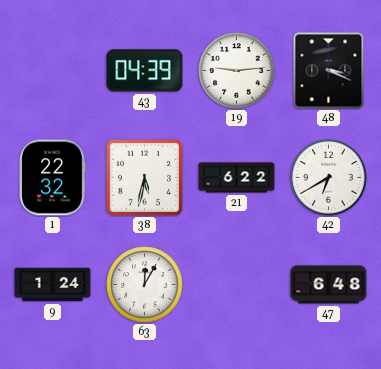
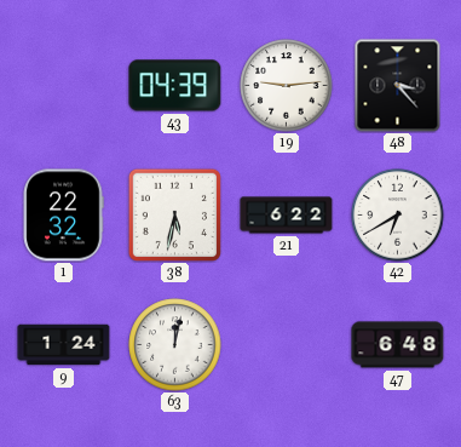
48: 3:19 -> 3:23
63: 12:05 -> 12:02
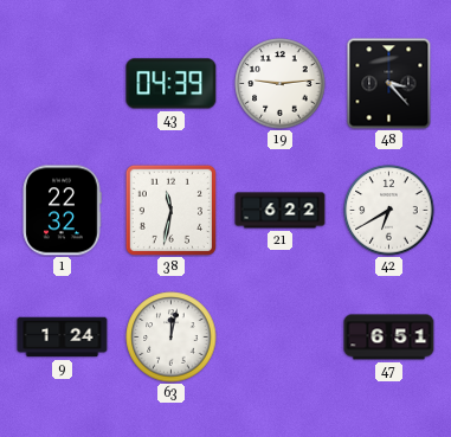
38: 5:32 -> 11:32
47: 6:48 -> 6:51
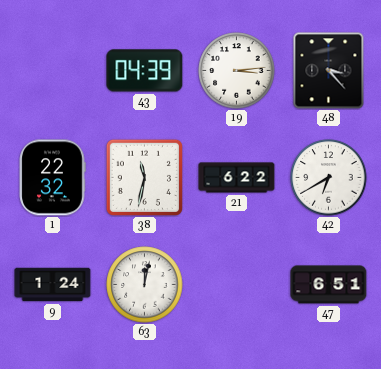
19: 9:14 -> 3:14
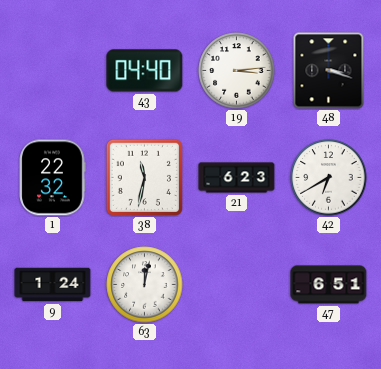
43: 04:39 -> 04:40
48: 3:23 -> 3:18
21: 6:22 -> 6:23
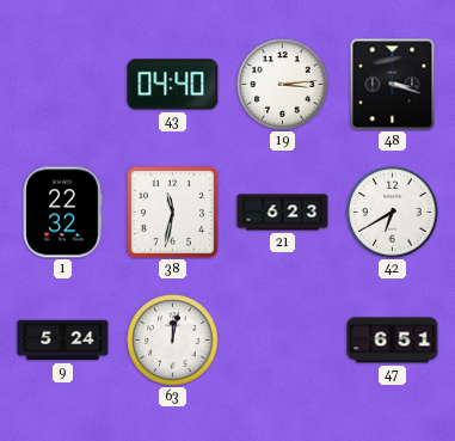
9: 1:24 -> 5:24
